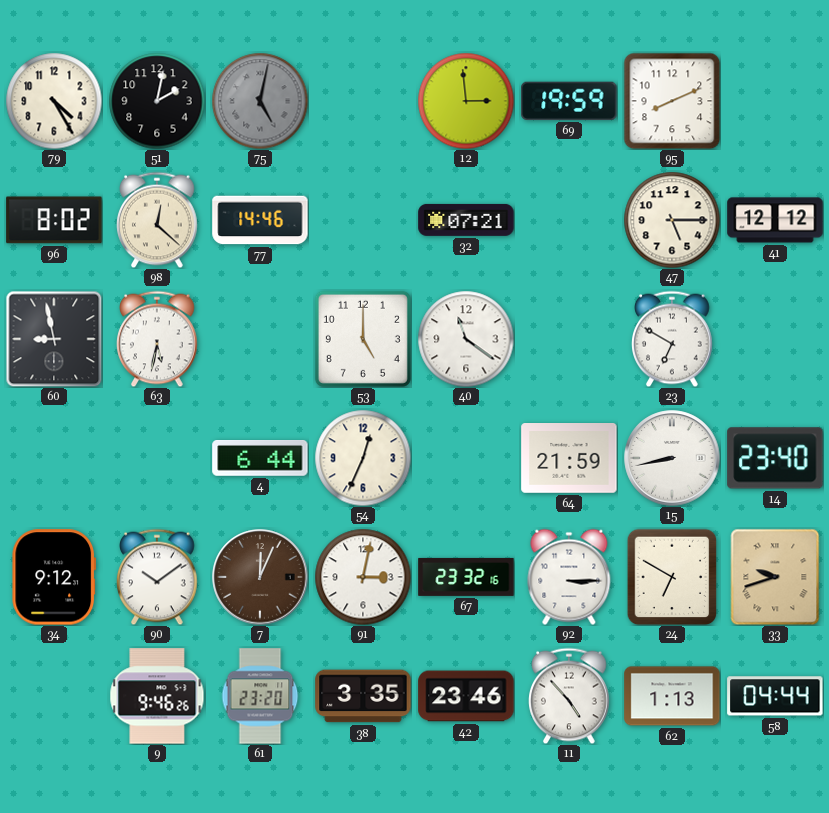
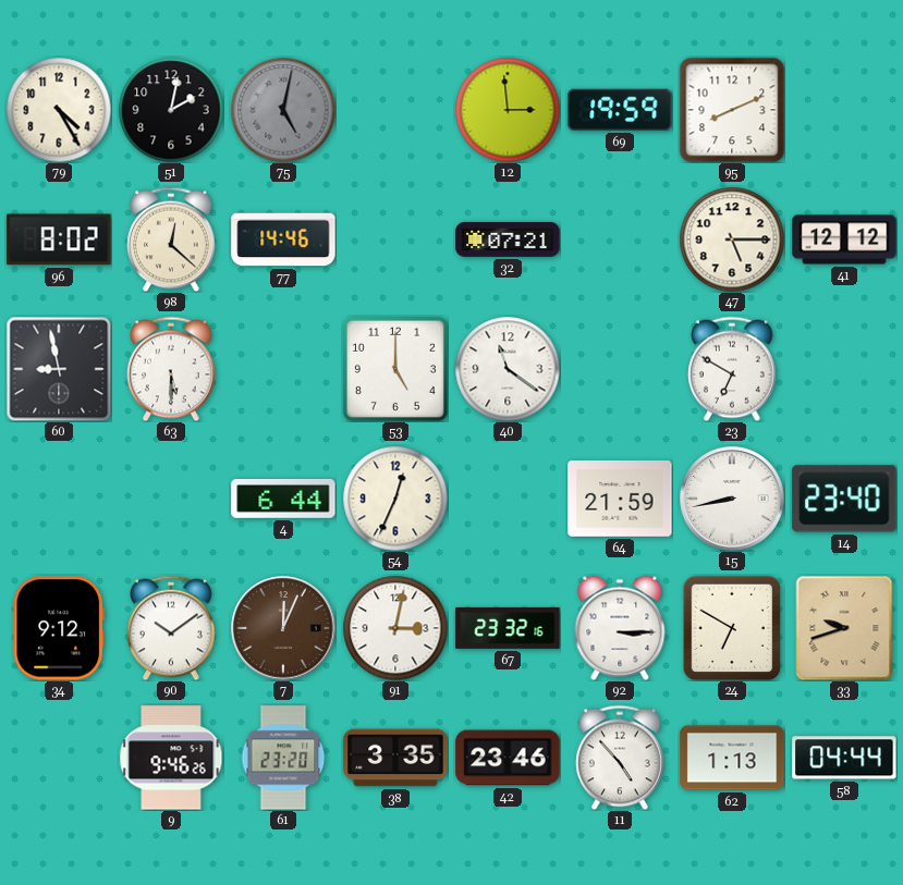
63: 5:32 -> 5:30
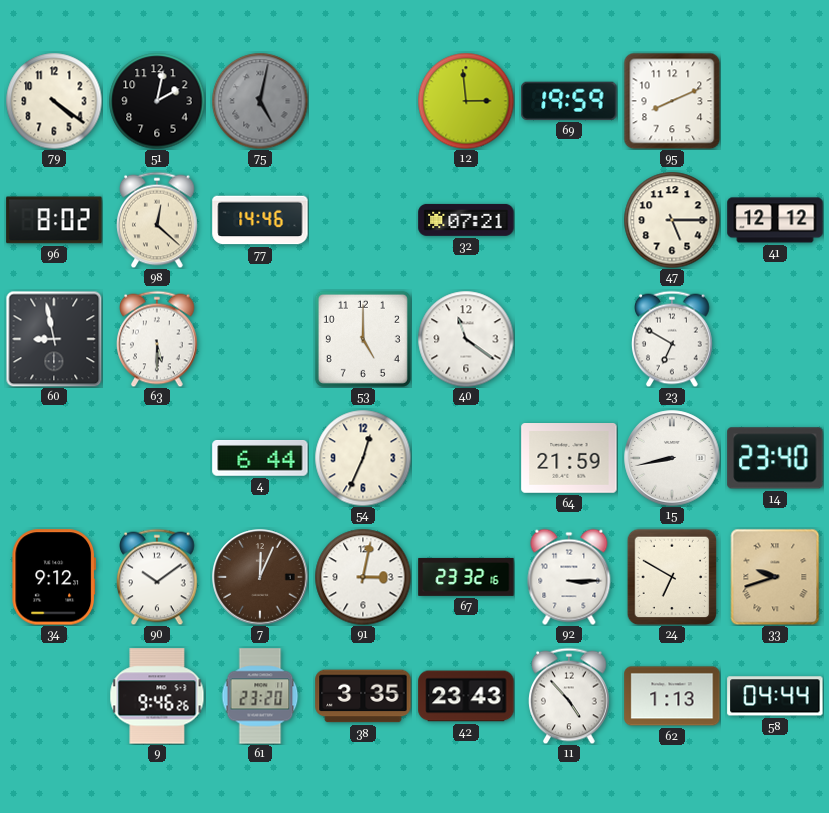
79: 4:25 -> 4:21
42: 23:46 -> 23:43
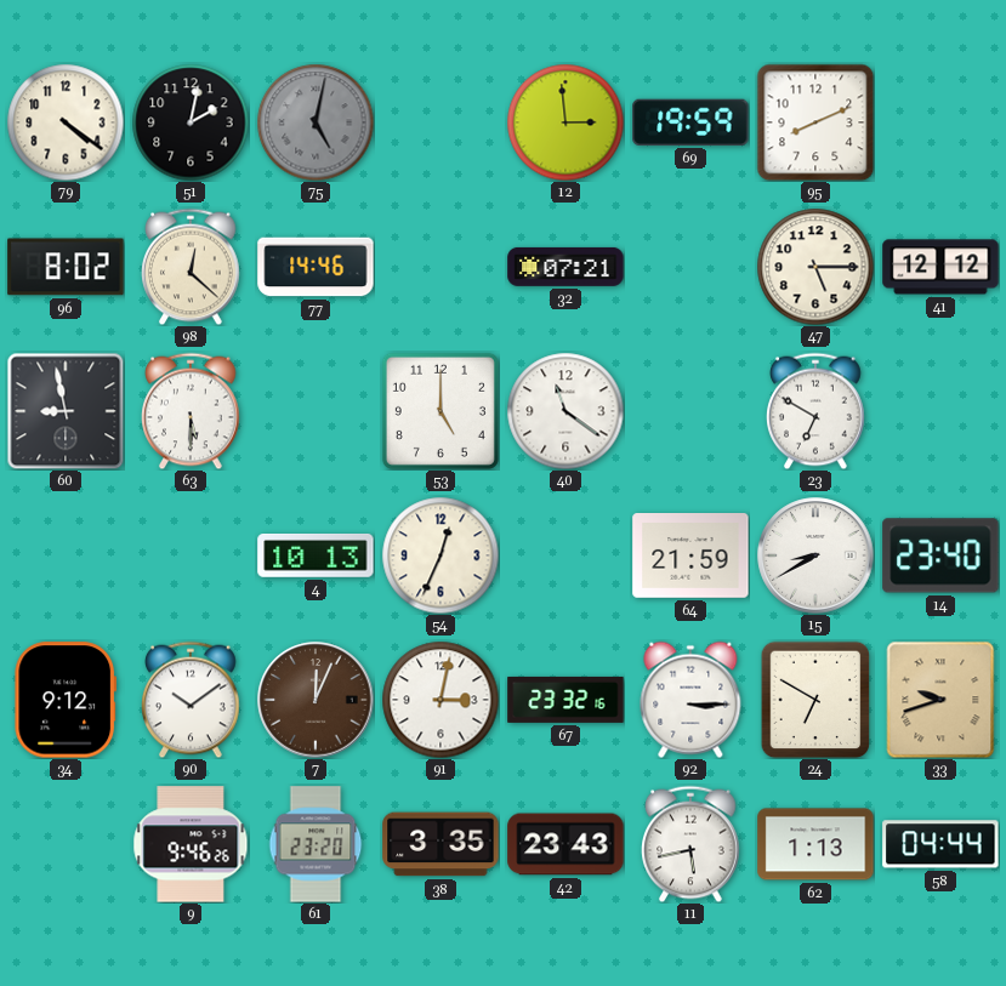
4: 6:44 -> 10:13
15: 8:43 -> 8:40
11: 4:53 -> 5:43
